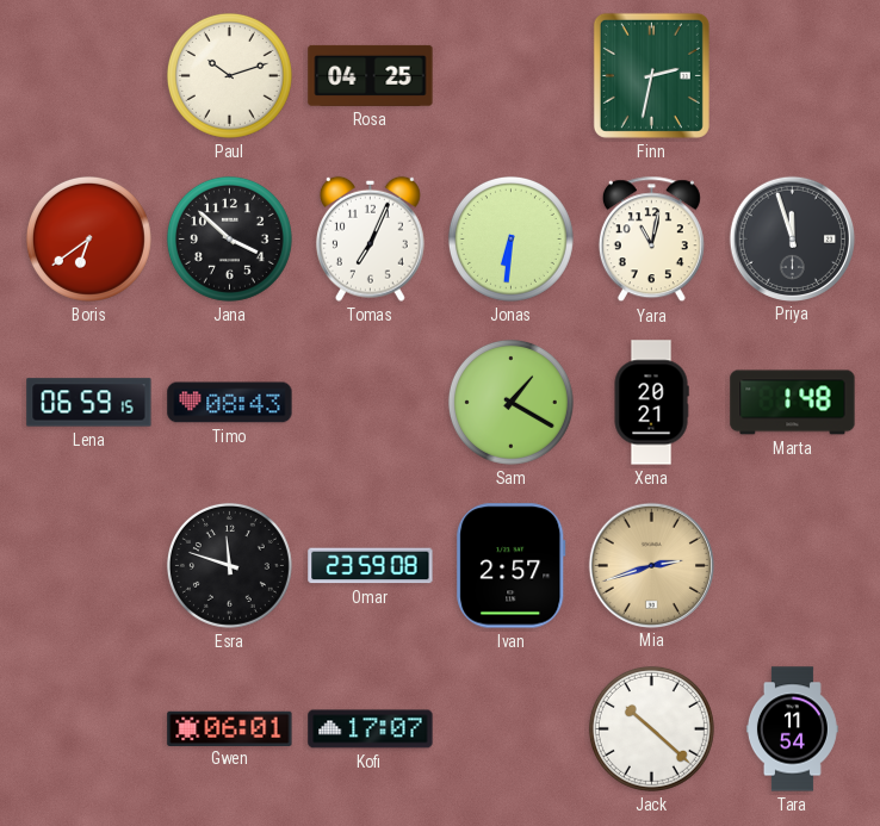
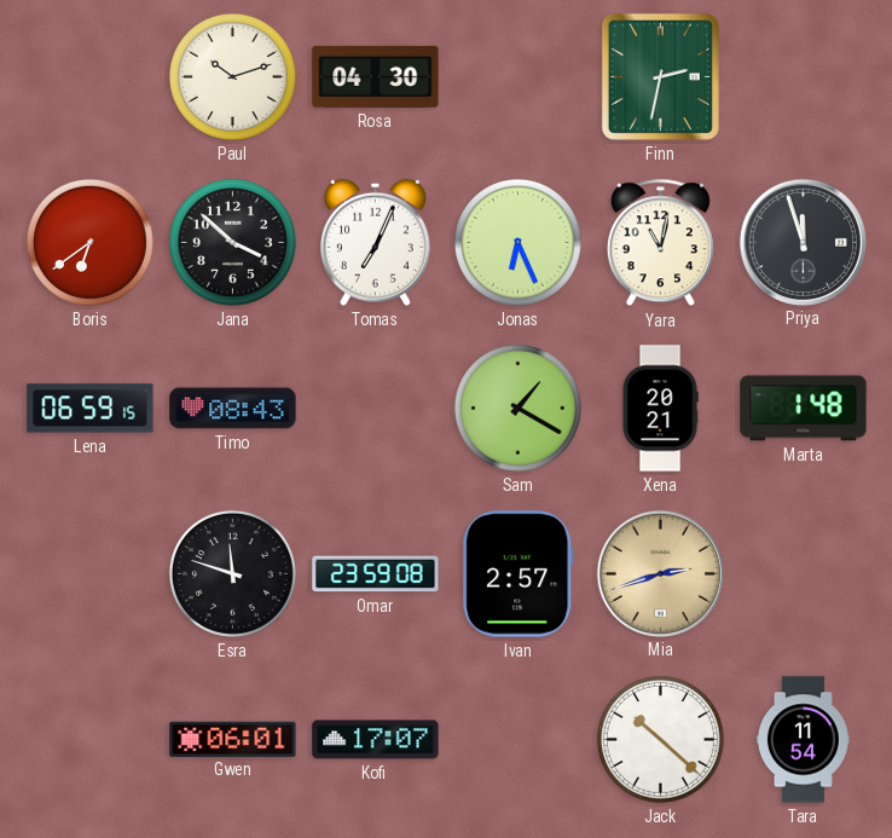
Rosa: 04:25 -> 04:30
Jonas: 6:31 -> 6:26
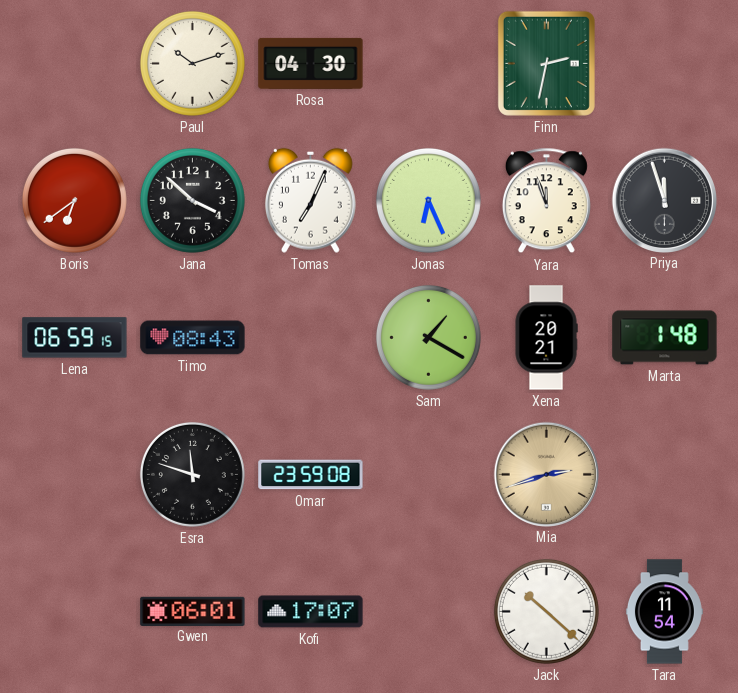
Yara: 11:02 -> 11:57
Ivan: 2:57 -> none
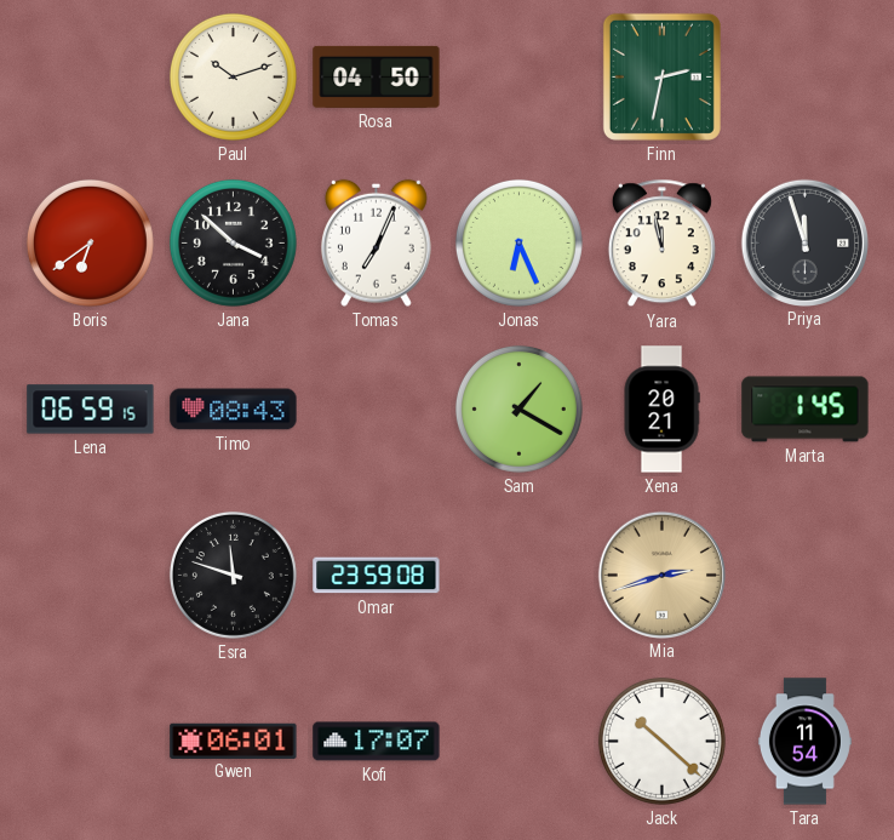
Rosa: 04:30 -> 04:50
Yara: 11:57 -> 11:58
Marta: 1:48 -> 1:45
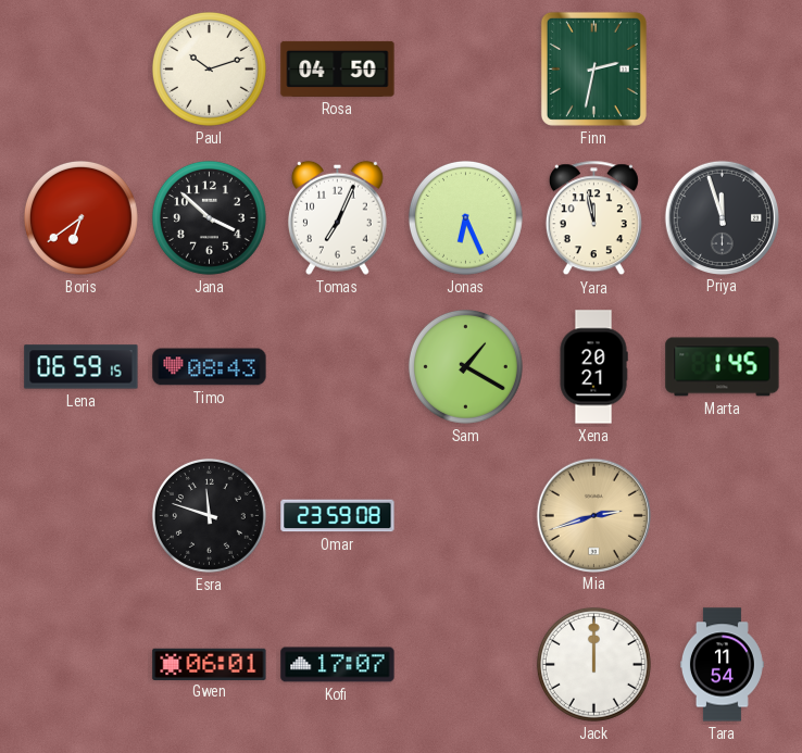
Jack: 10:22 -> 12:00
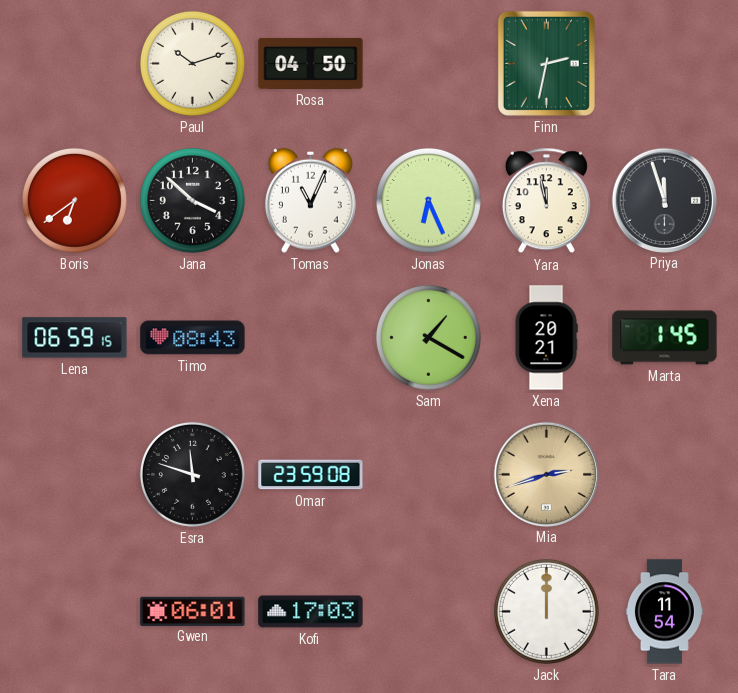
Tomas: 7:04 -> 11:04
Kofi: 17:07 -> 17:03
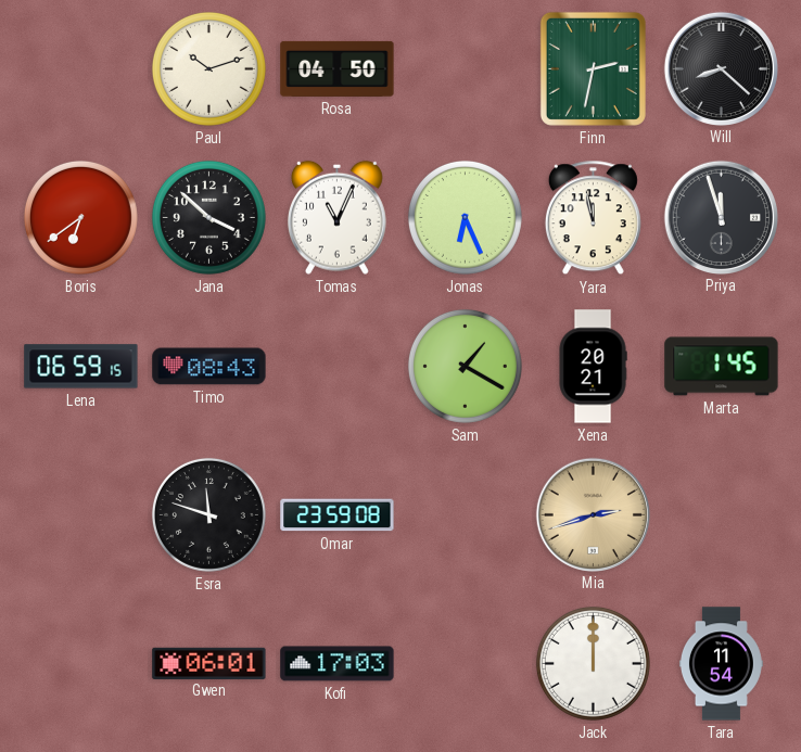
Will: none -> 8:22
